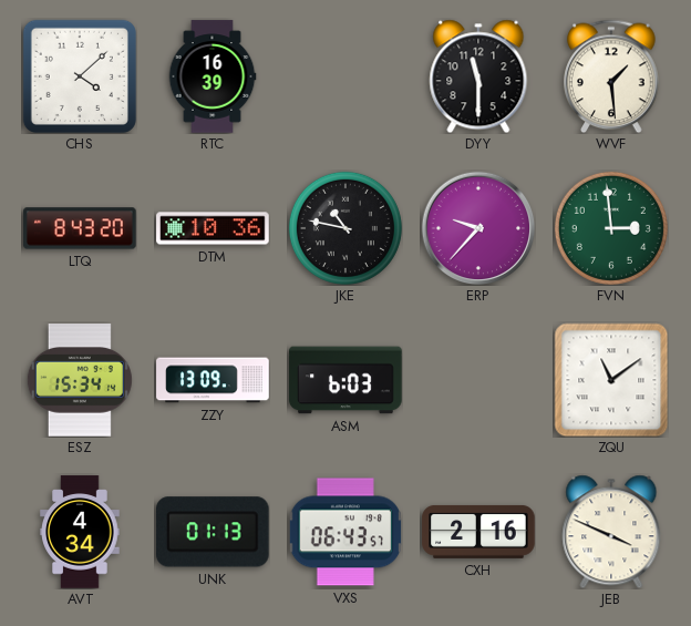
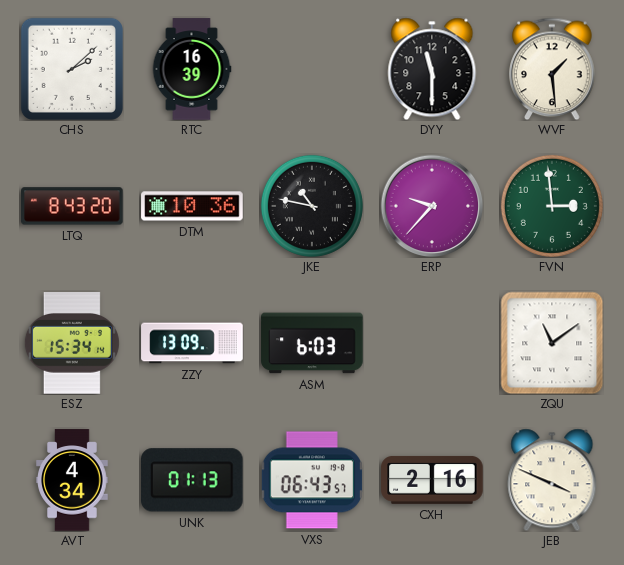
CHS: 4:08 -> 2:08
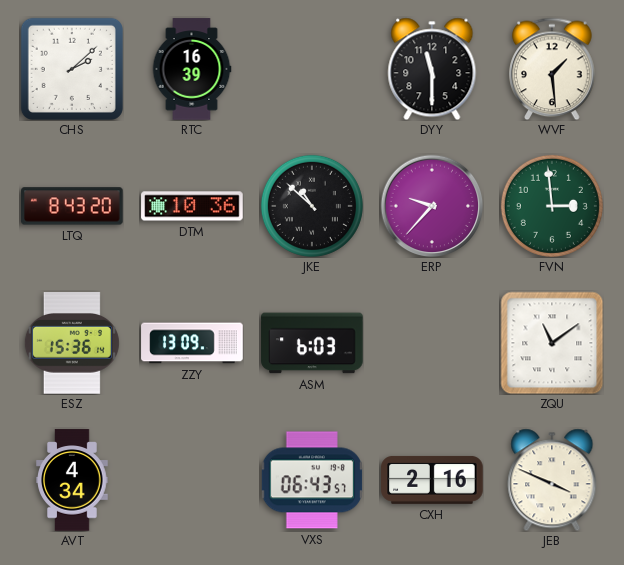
JKE: 10:47 -> 10:52
ESZ: 15:34 -> 15:36
UNK: 01:13 -> none
